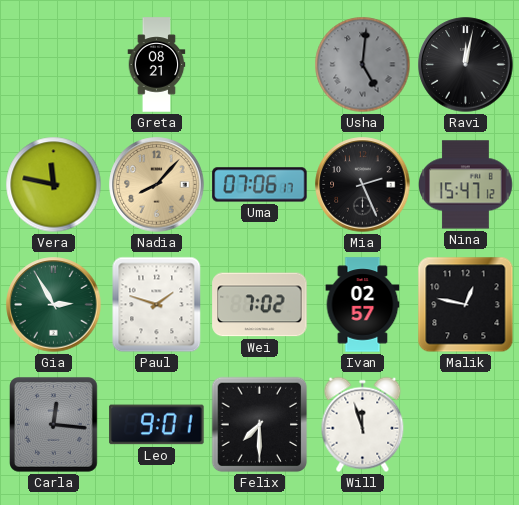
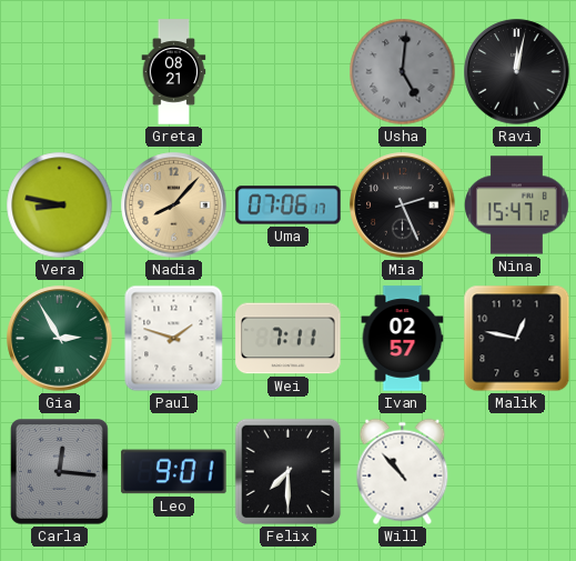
Vera: 11:47 -> 8:47
Wei: 7:02 -> 7:11
Will: 11:57 -> 10:53
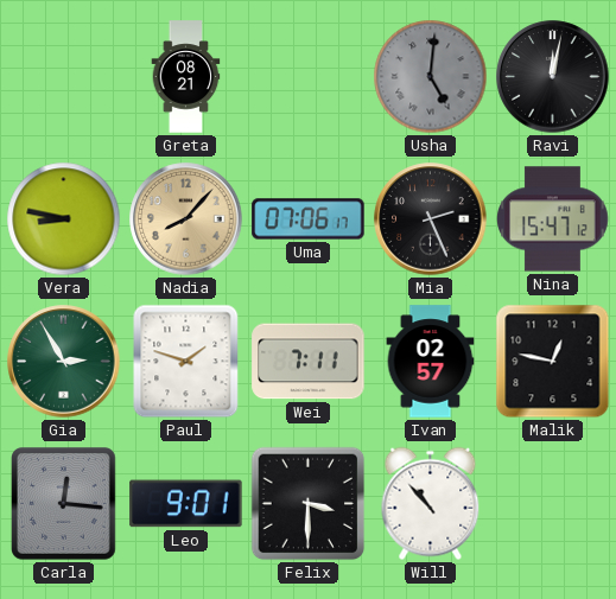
Felix: 7:30 -> 3:30
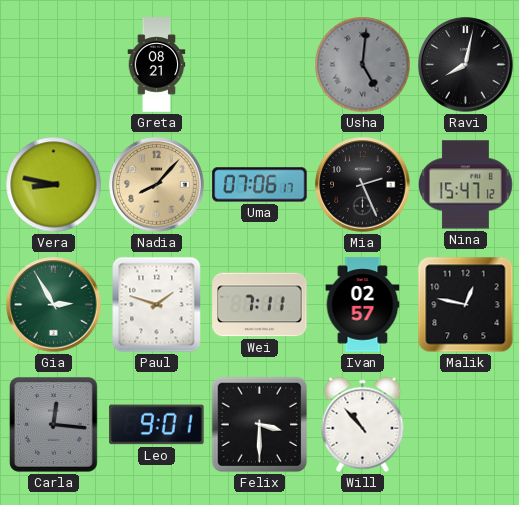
Ravi: 12:02 -> 8:02
